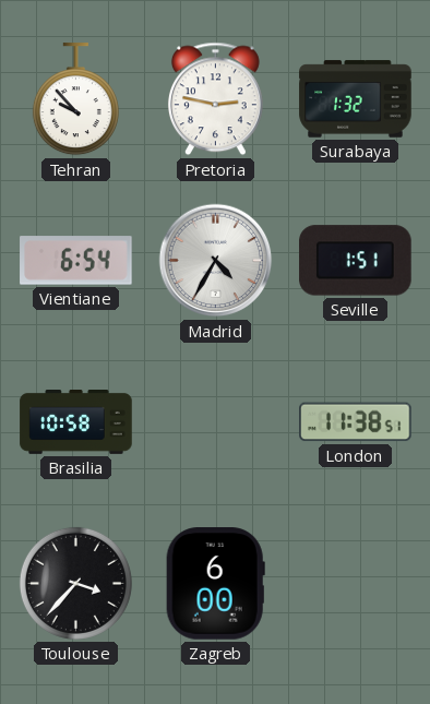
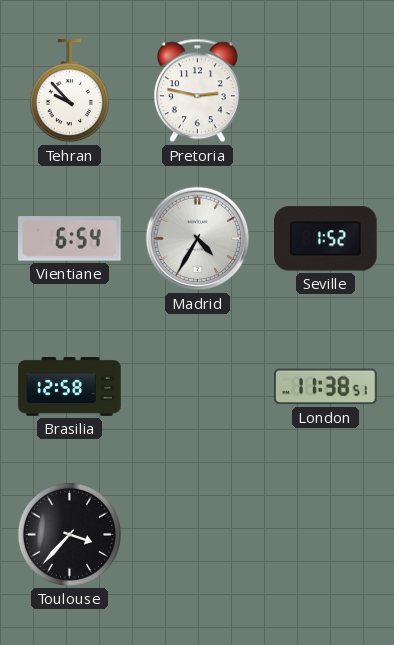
Surabaya: 1:32 -> none
Seville: 1:51 -> 1:52
Brasilia: 10:58 -> 12:58
Zagreb: 6:00 -> none
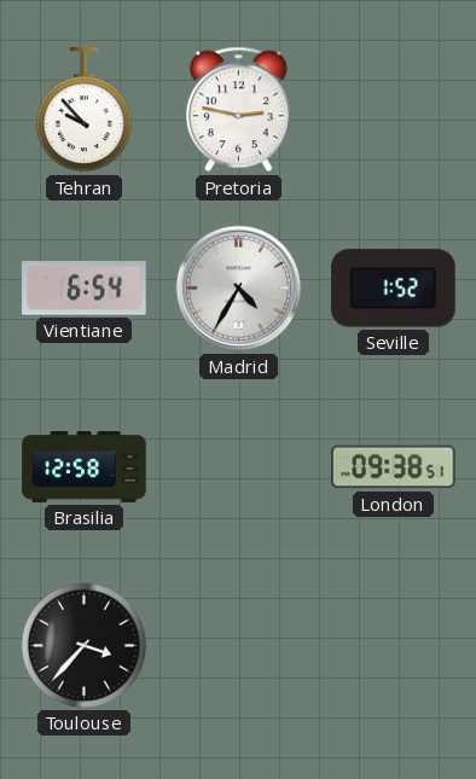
London: 11:38 -> 09:38
